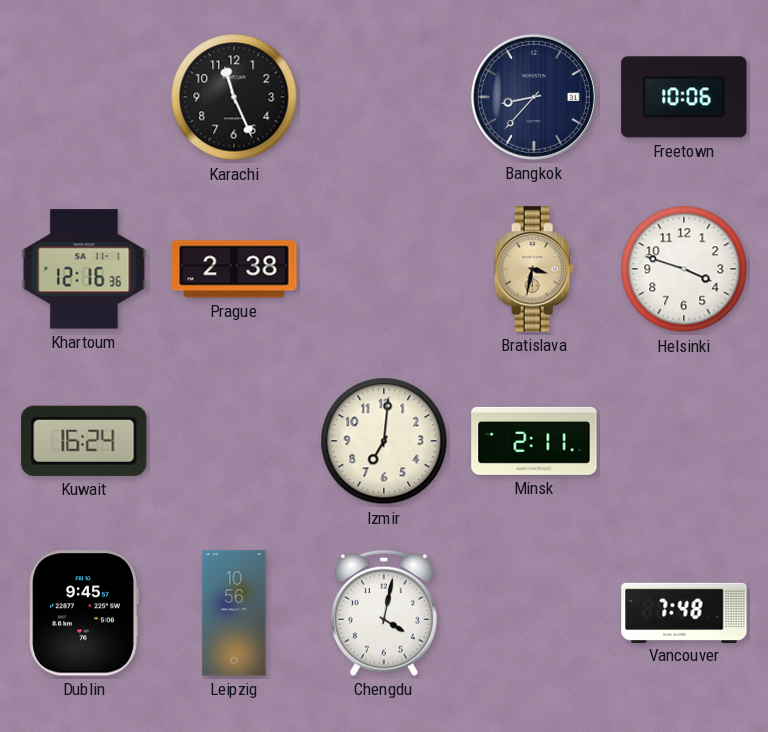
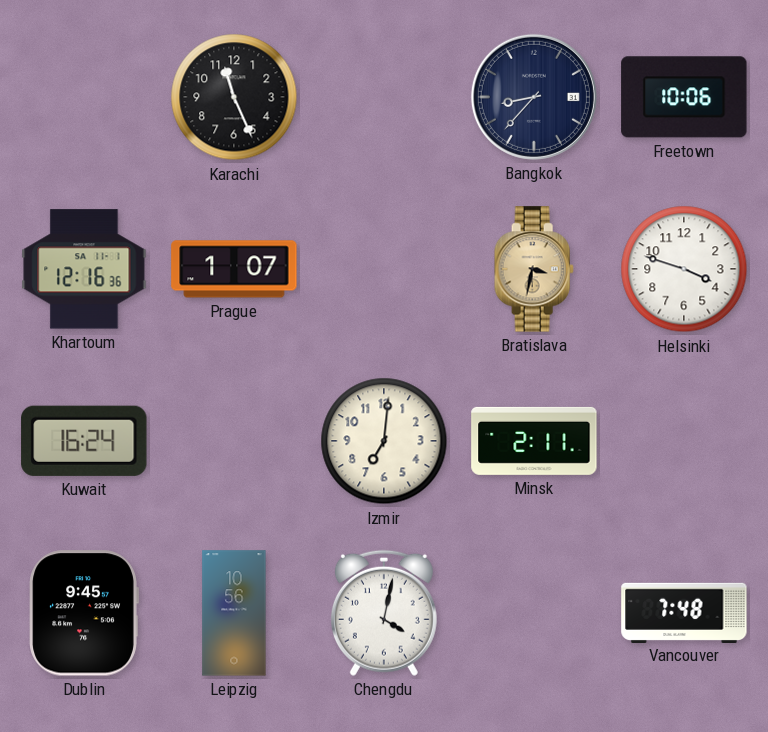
Prague: 2:38 -> 1:07
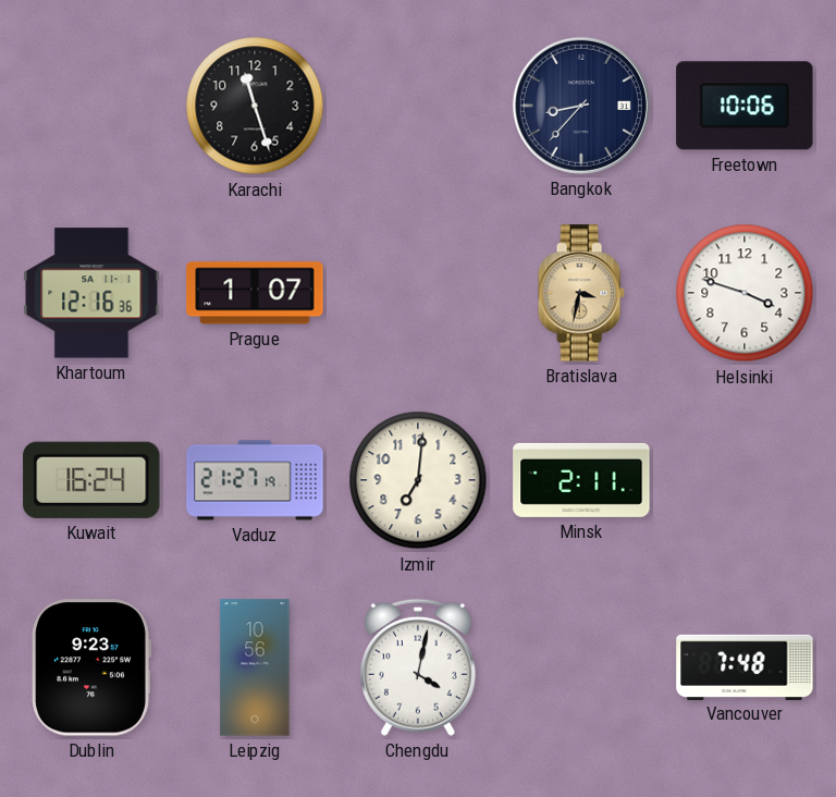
Karachi: 11:26 -> 11:27
Vaduz: none -> 21:27
Dublin: 9:45 -> 9:23
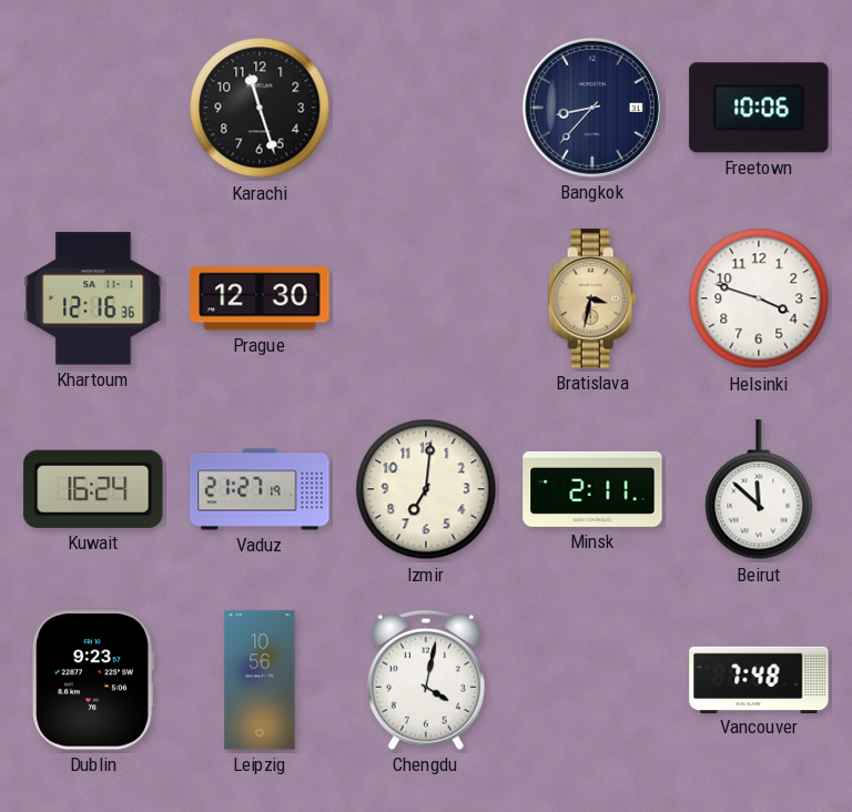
Prague: 1:07 -> 12:30
Beirut: none -> 11:52
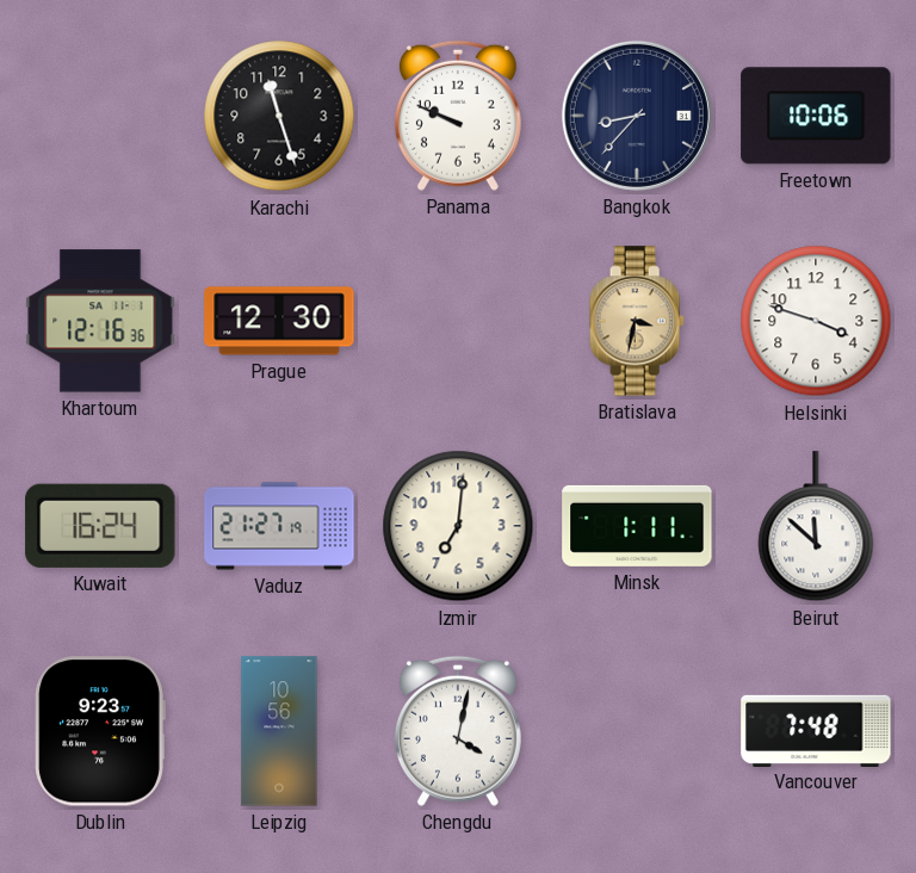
Panama: none -> 9:49
Minsk: 2:11 -> 1:11
